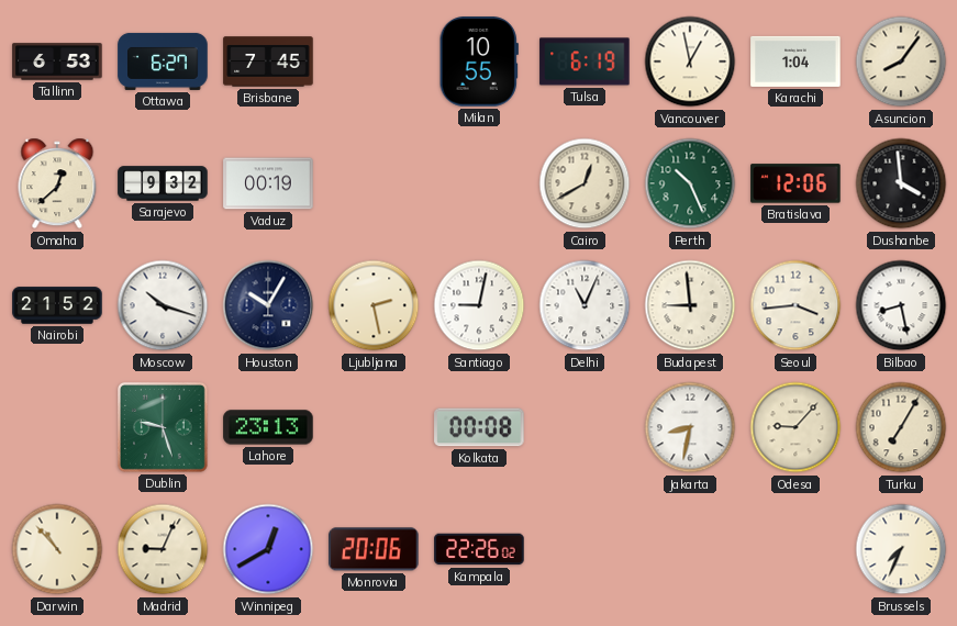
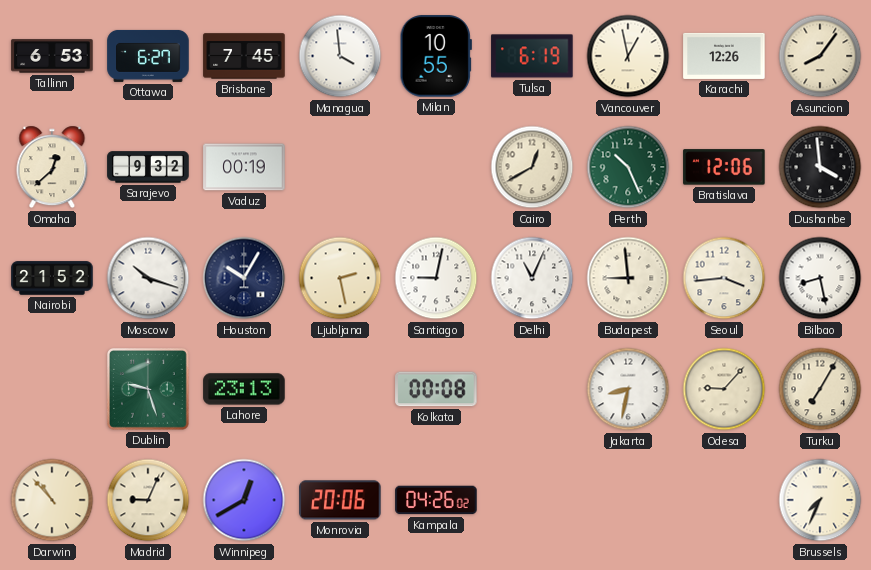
Managua: none -> 3:59
Karachi: 1:04 -> 12:26
Kampala: 22:26 -> 04:26
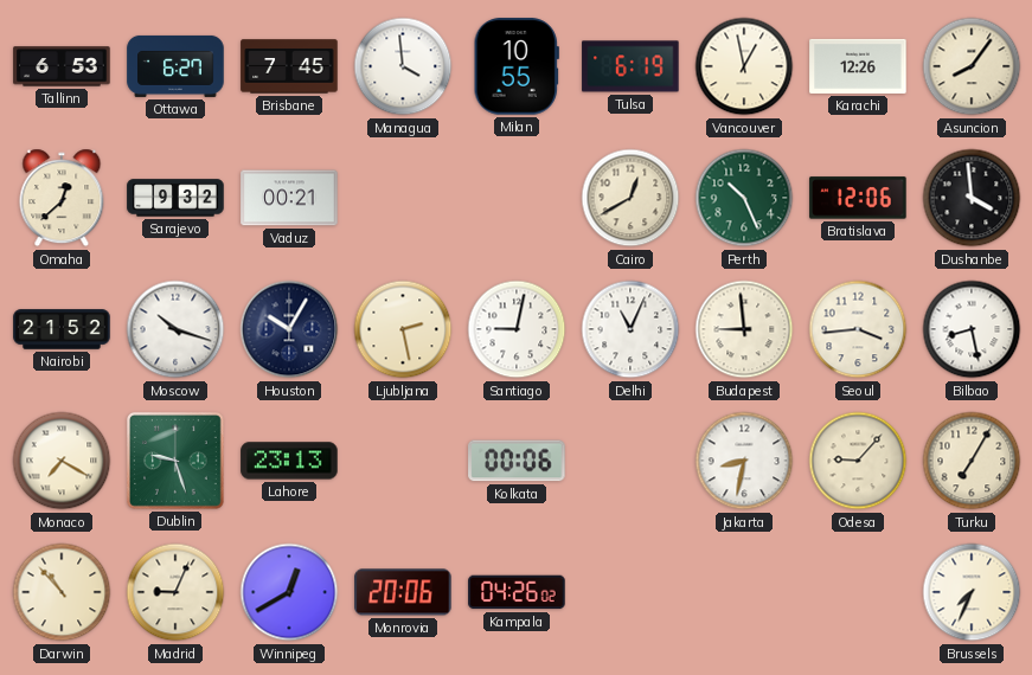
Vaduz: 00:19 -> 00:21
Monaco: none -> 7:20
Kolkata: 00:08 -> 00:06
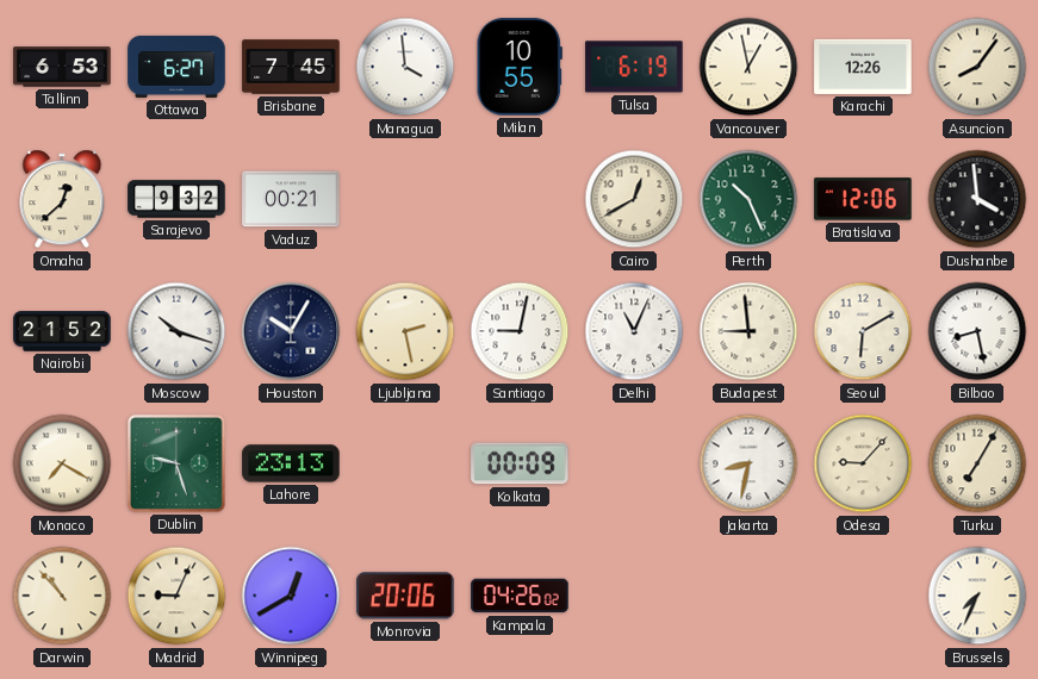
Seoul: 3:44 -> 6:10
Kolkata: 00:06 -> 00:09
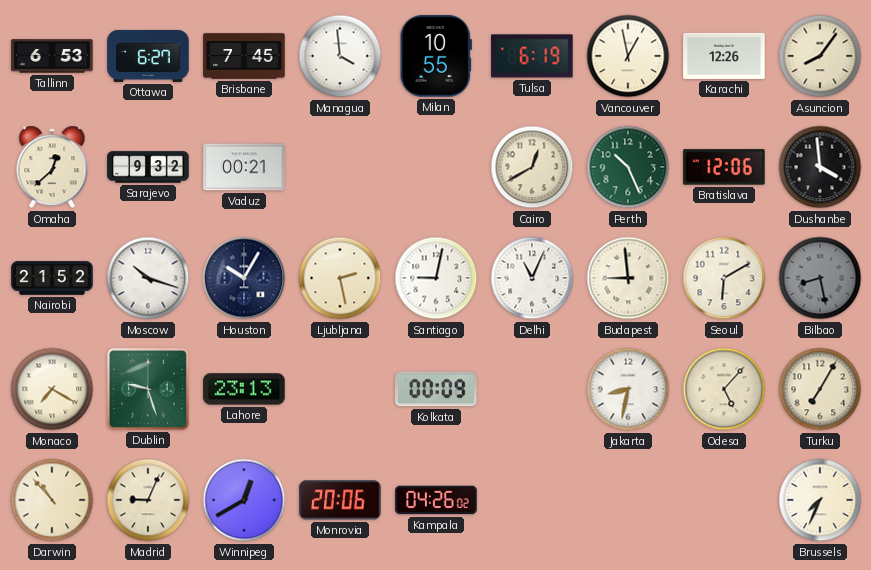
Bilbao dial: white -> grey
Odesa: 9:07 -> 5:07
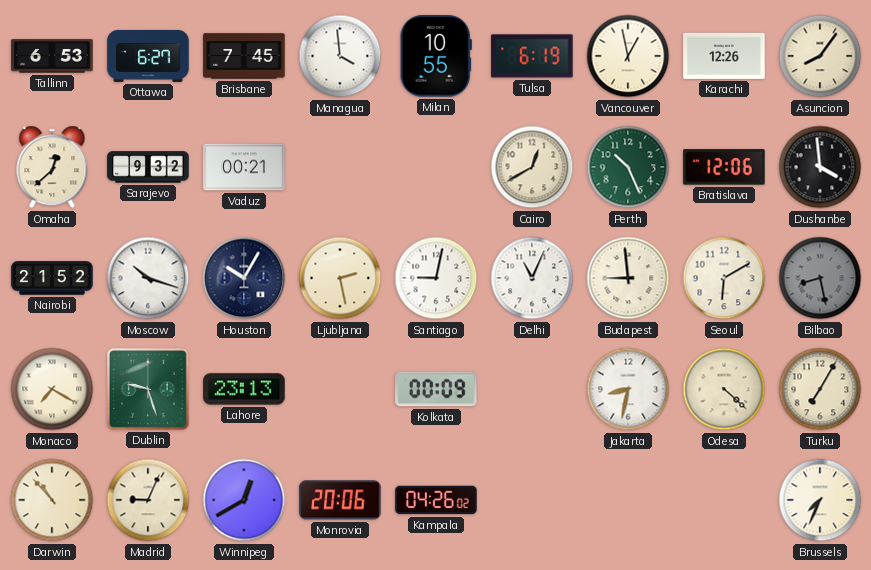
Odesa: 5:07 -> 4:22
